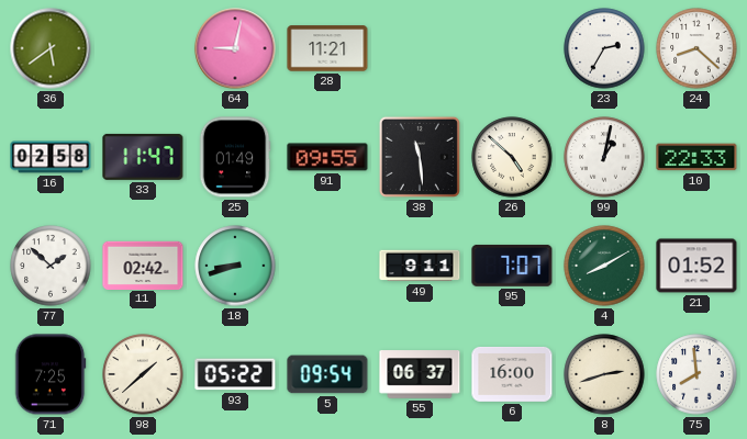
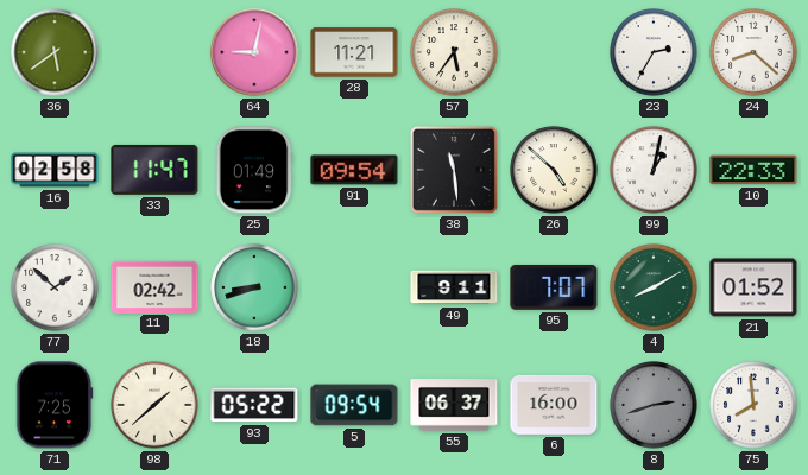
57: none -> 5:36
91: 09:55 -> 09:54
8 dial: cream -> grey
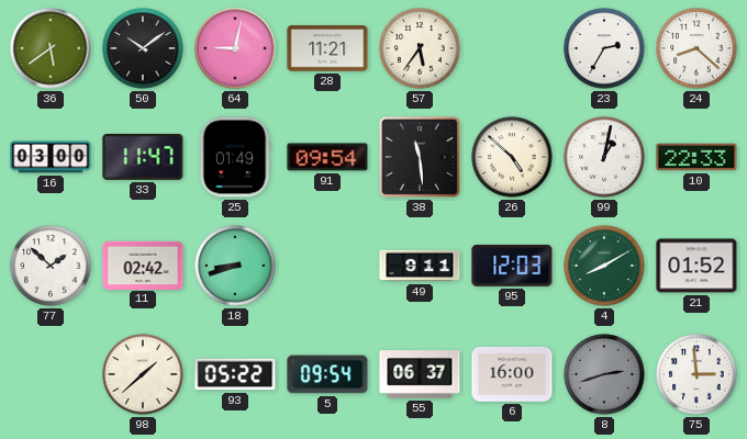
50: none -> 10:09
16: 02:58 -> 03:00
95: 7:07 -> 12:03
71: 7:25 -> none
75: 7:59 -> 2:59
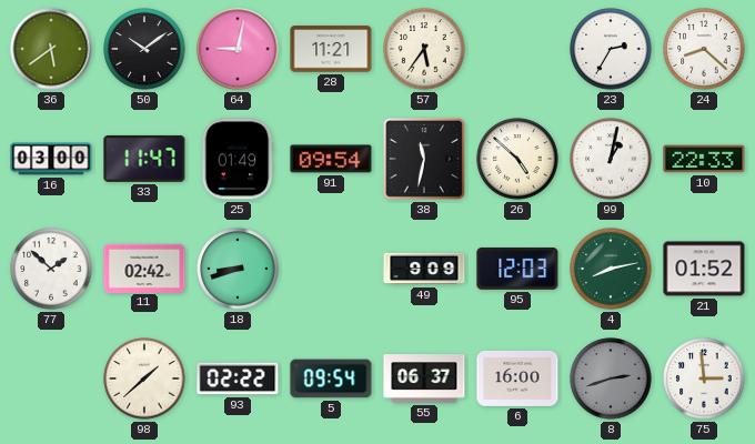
38: 11:29 -> 11:32
49: 9:11 -> 9:09
4: 8:10 -> 8:13
93: 05:22 -> 02:22
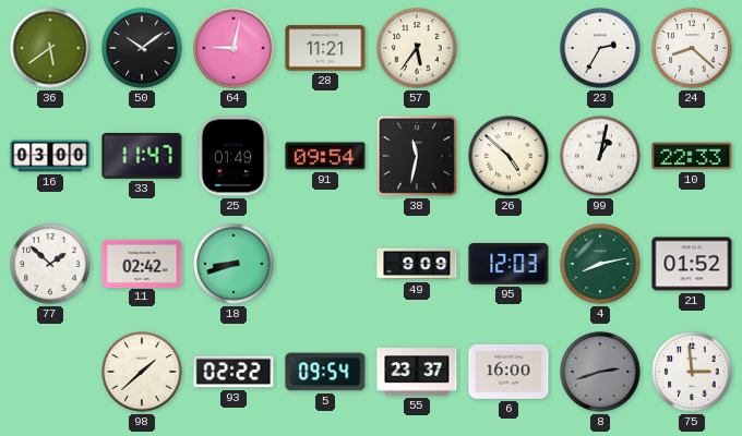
55: 06:37 -> 23:37
